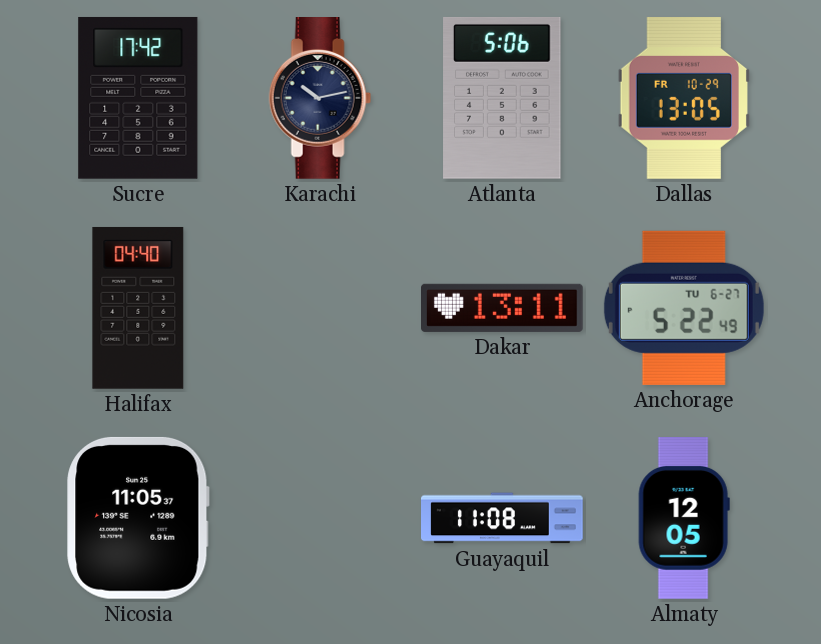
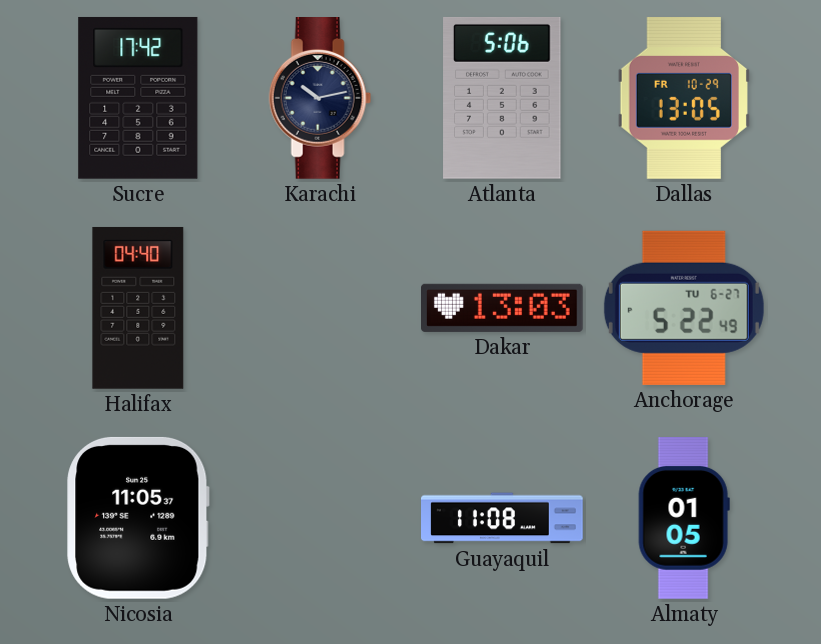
Dakar: 13:11 -> 13:03
Almaty: 12:05 -> 01:05
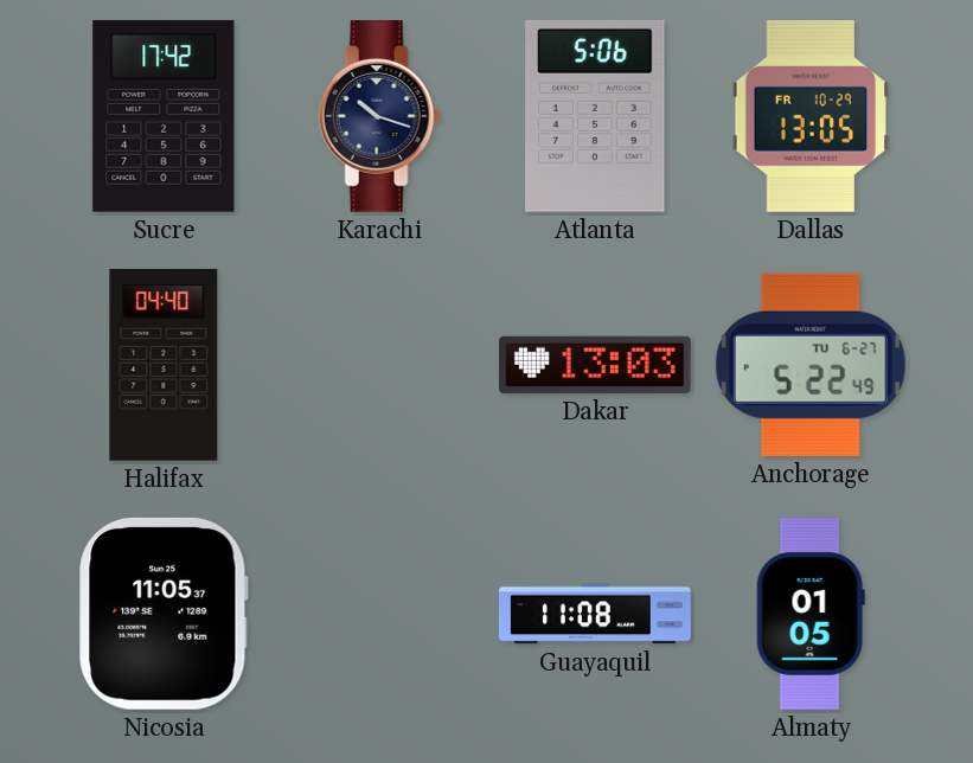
Karachi: 10:13 -> 10:18
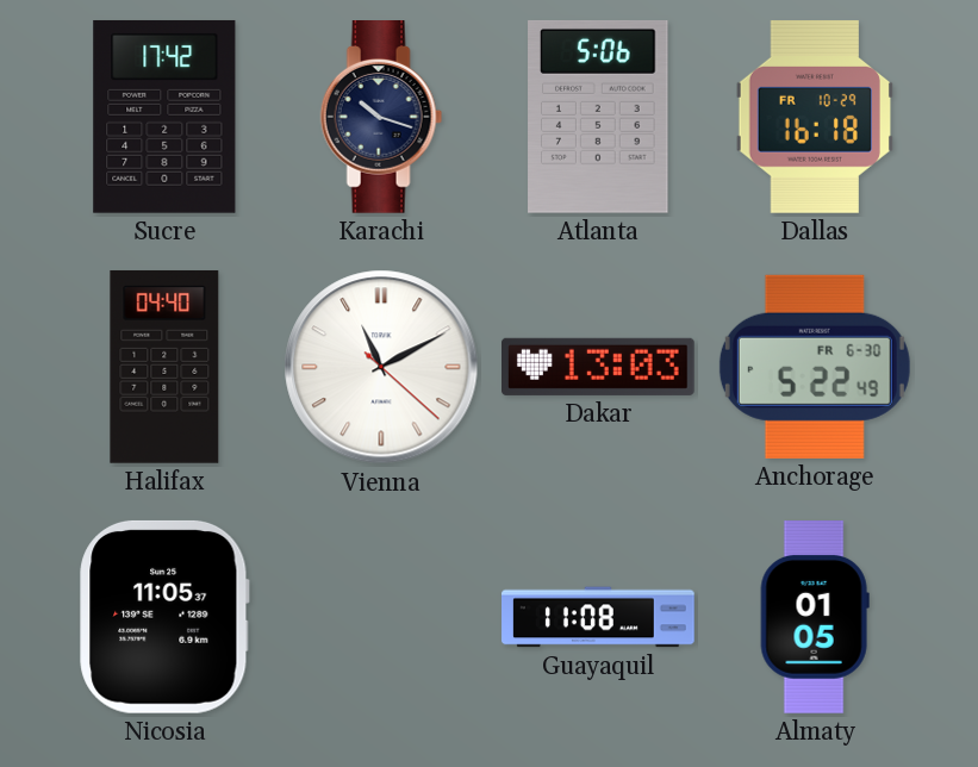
Dallas: 13:05 -> 16:18
Vienna: none -> 11:10
Anchorage date: TU 6-27 -> FR 6-30
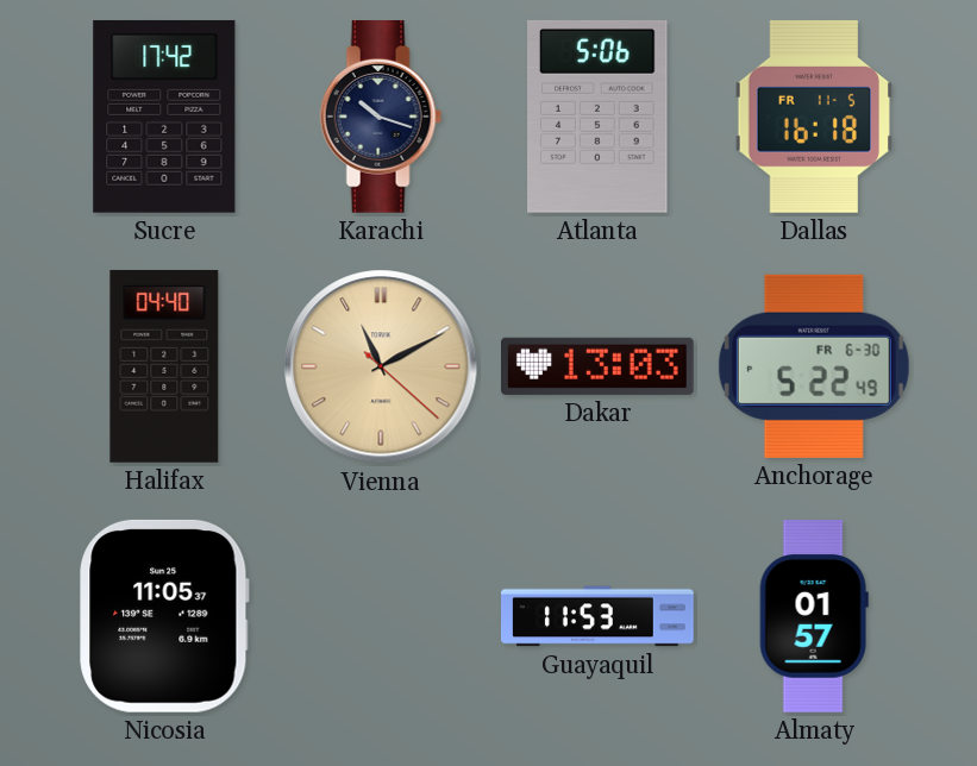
Dallas date: FR 10-29 -> FR 11-5
Vienna dial: white -> champagne
Guayaquil: 11:08 -> 11:53
Almaty: 01:05 -> 01:57
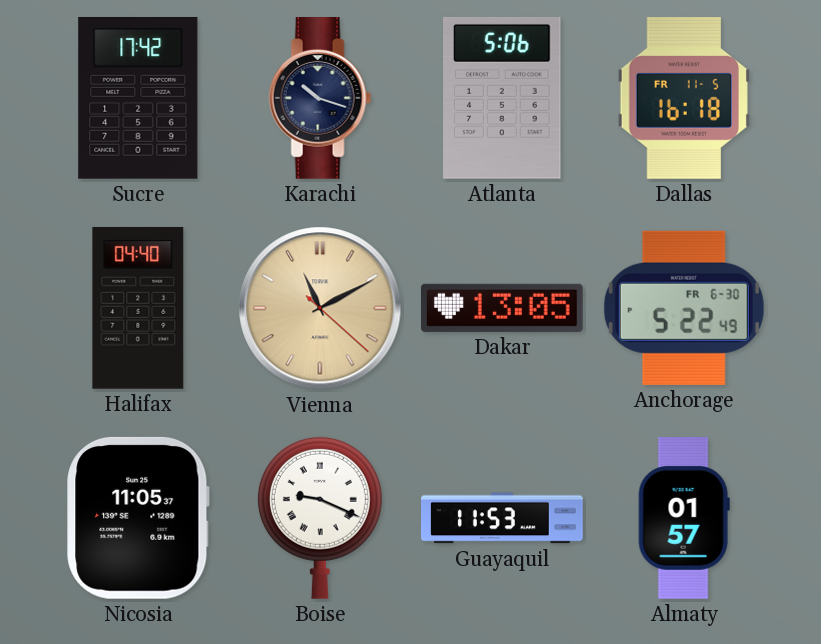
Dakar: 13:03 -> 13:05
Boise: none -> 9:19
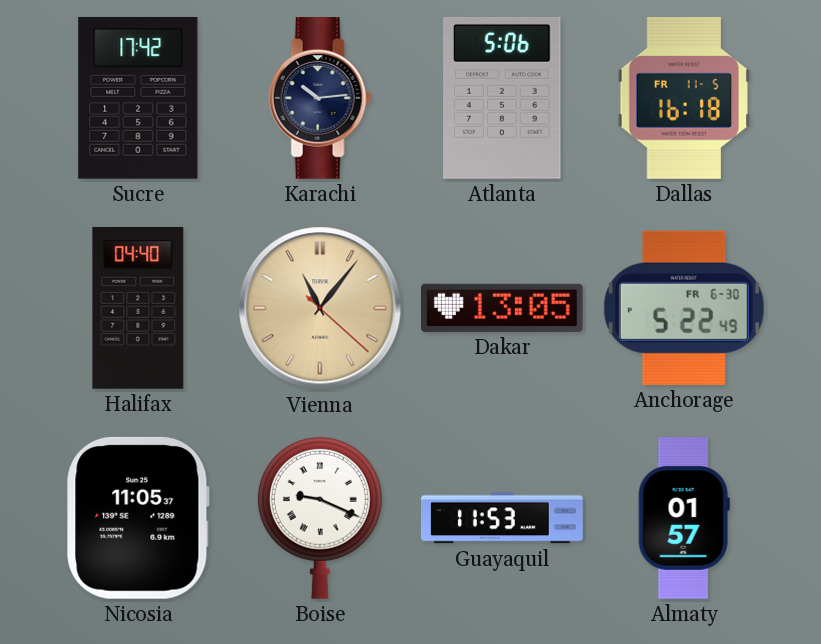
Karachi: 10:18 -> 10:14
Vienna: 11:10 -> 11:06
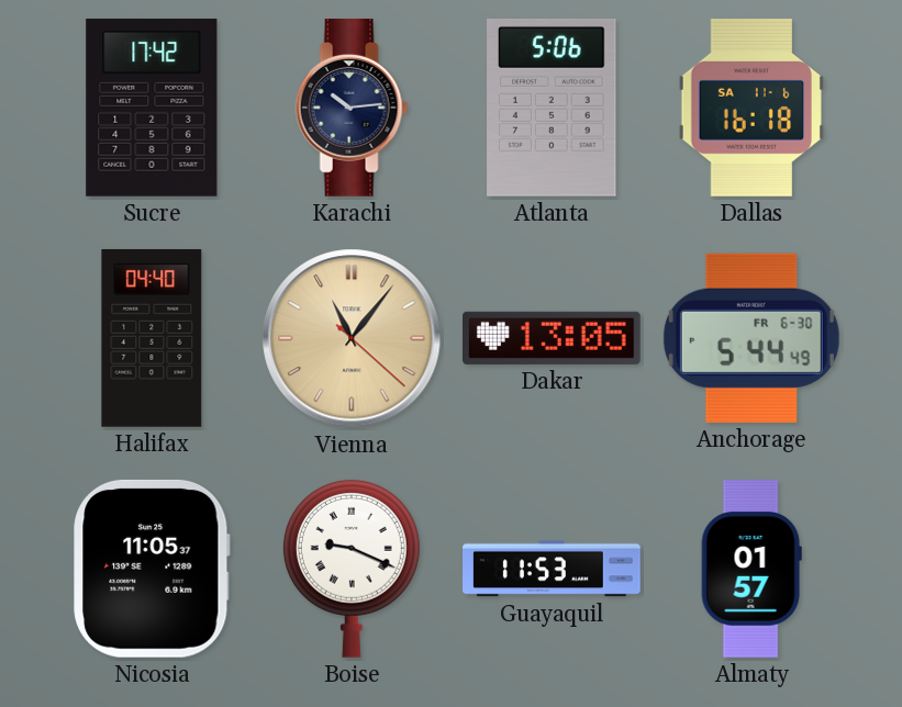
Dallas date: FR 11-5 -> SA 11-6
Anchorage: 5:22 -> 5:44
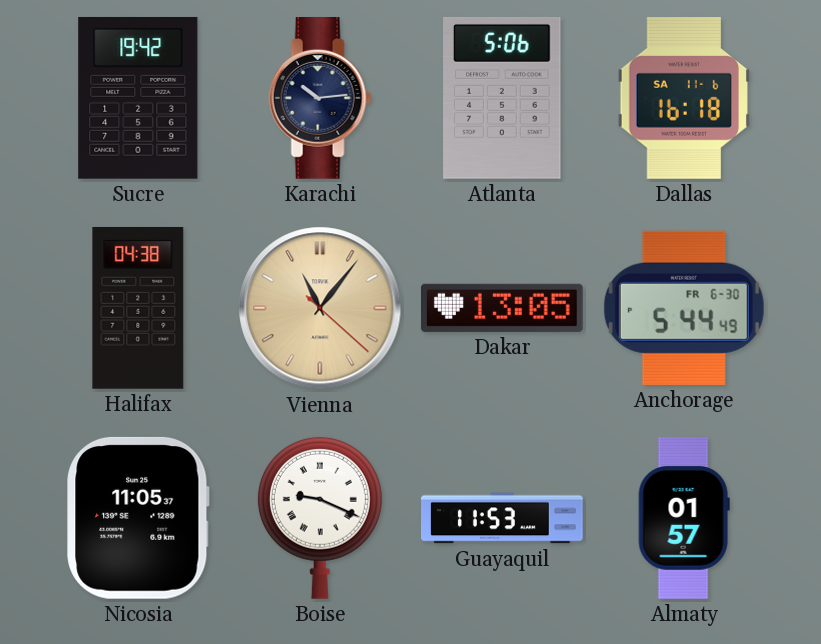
Sucre: 17:42 -> 19:42
Halifax: 04:40 -> 04:38
